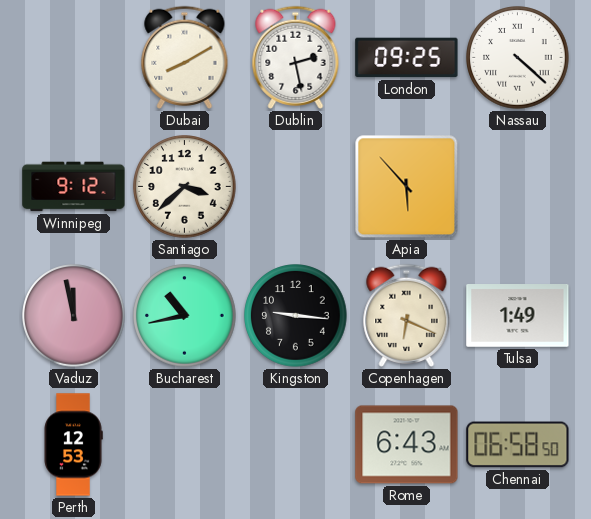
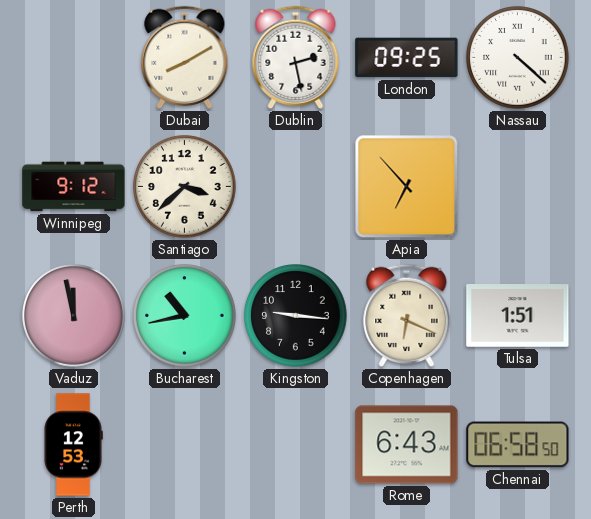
Apia: 5:53 -> 6:53
Tulsa: 1:49 -> 1:51
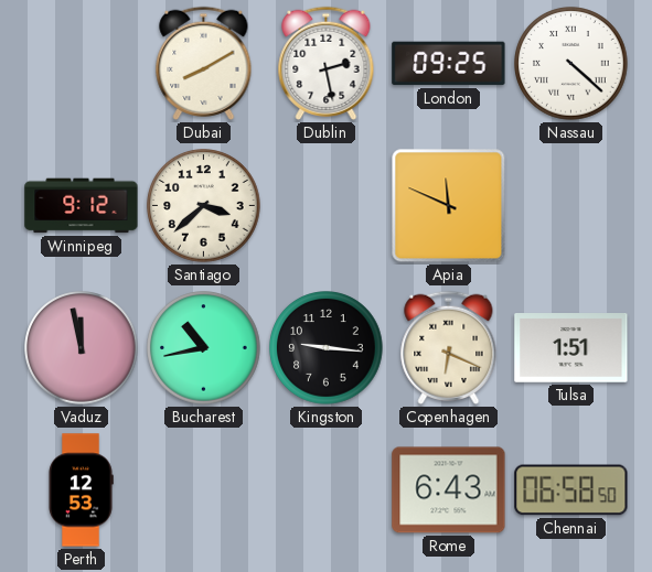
Apia: 6:53 -> 11:49
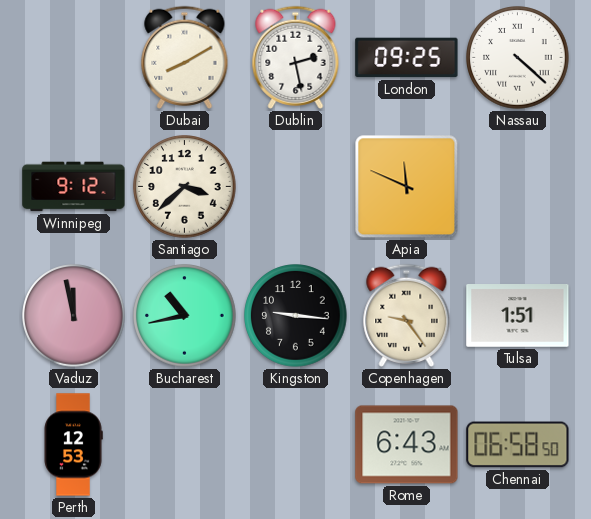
Copenhagen: 6:19 -> 9:24
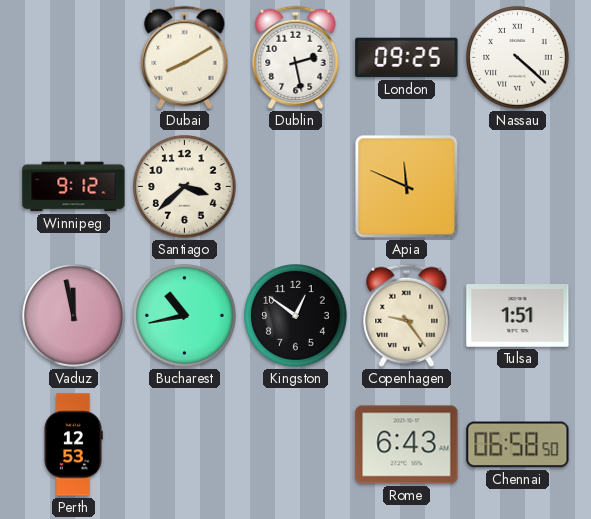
Kingston: 9:16 -> 12:51
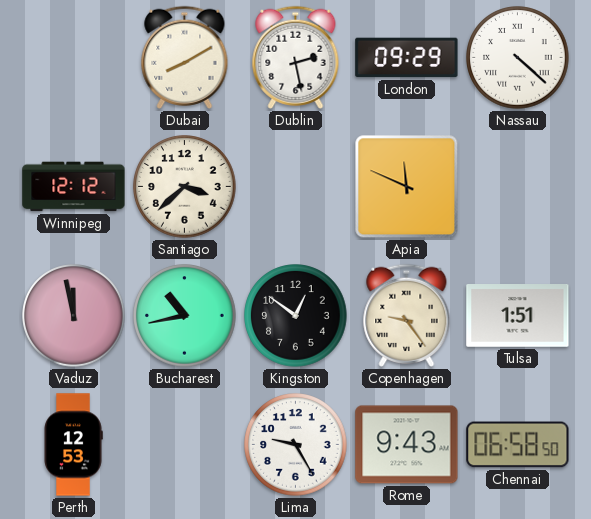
London: 09:25 -> 09:29
Winnipeg: 9:12 -> 12:12
Lima: none -> 9:25
Rome: 6:43 -> 9:43
